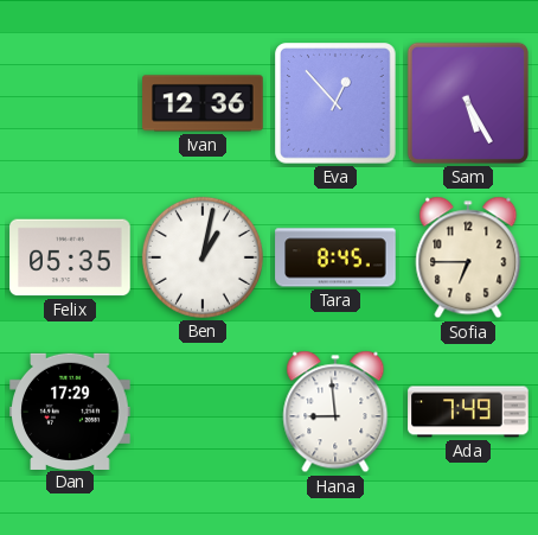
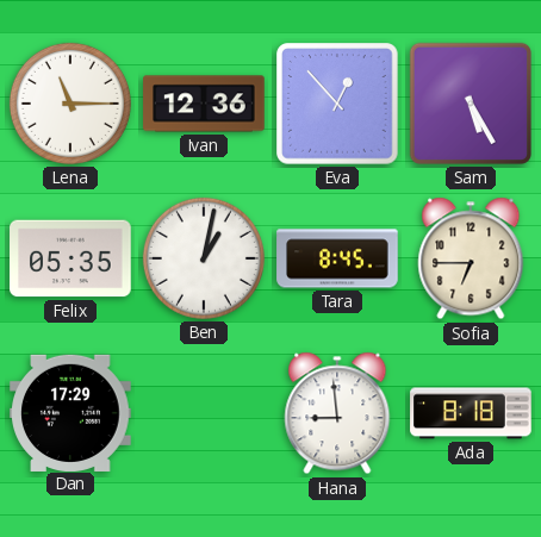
Lena: none -> 11:15
Ada: 7:49 -> 8:18
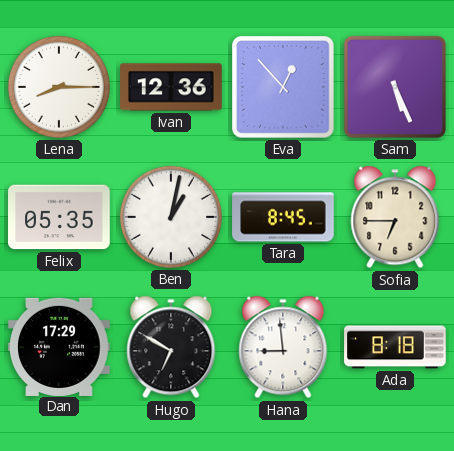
Lena: 11:15 -> 8:15
Sam: 5:25 -> 5:26
Hugo: none -> 6:50
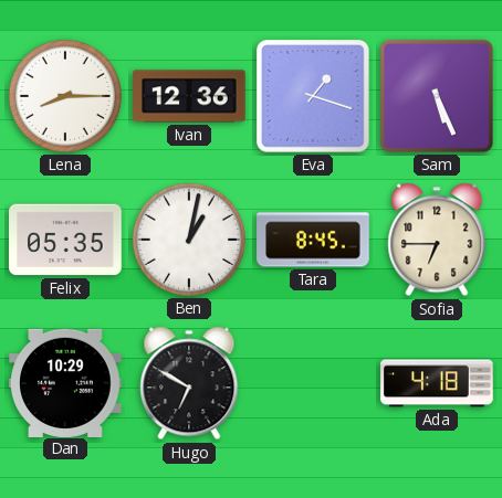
Eva: 12:53 -> 1:18
Dan: 17:29 -> 10:29
Hana: 8:59 -> none
Ada: 8:18 -> 4:18
